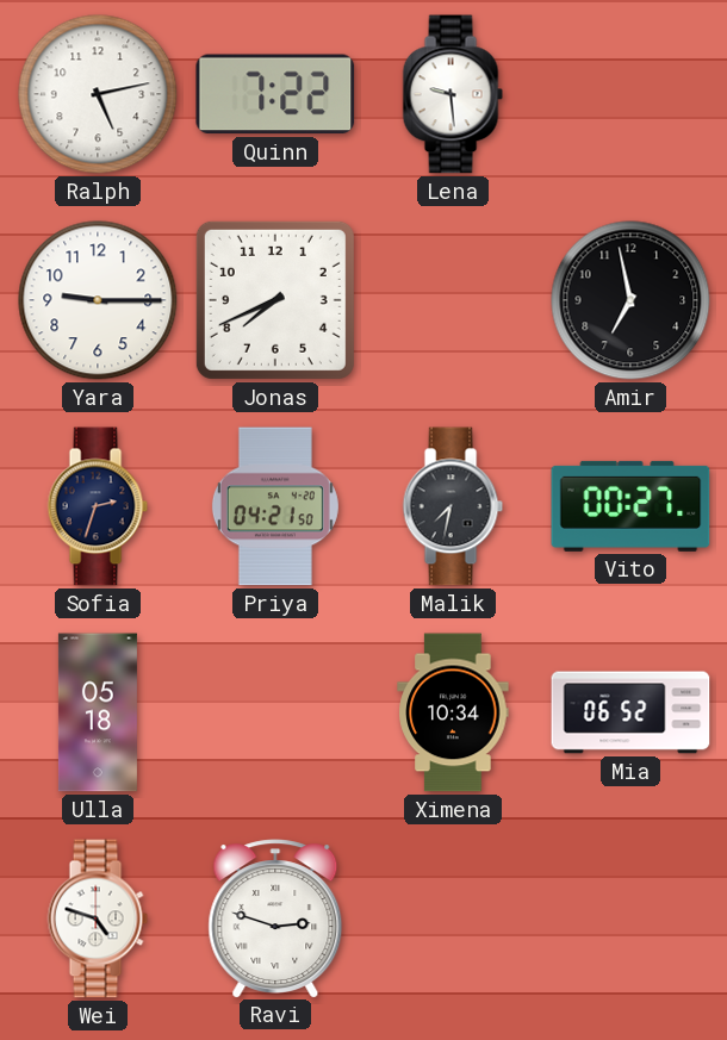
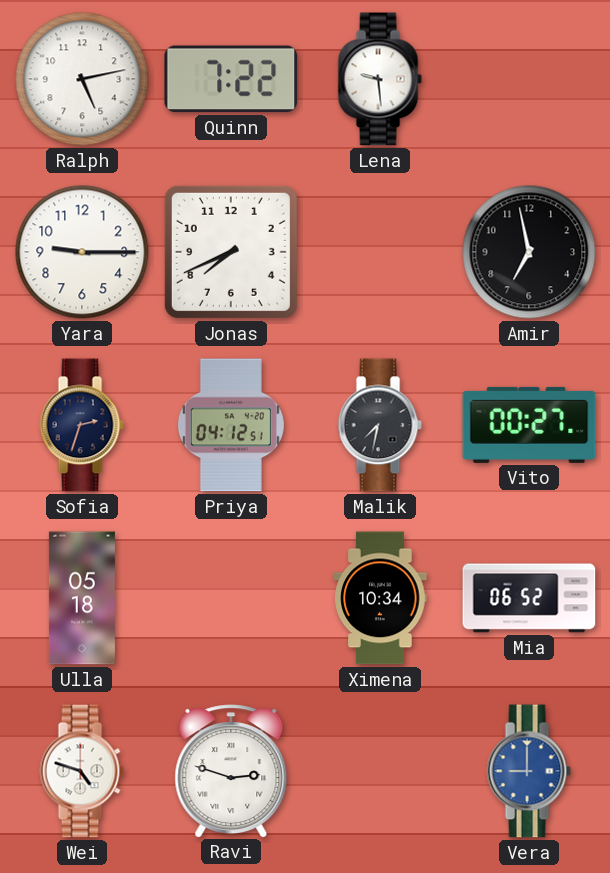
Priya: 04:21 -> 04:12
Vera: none -> 9:00
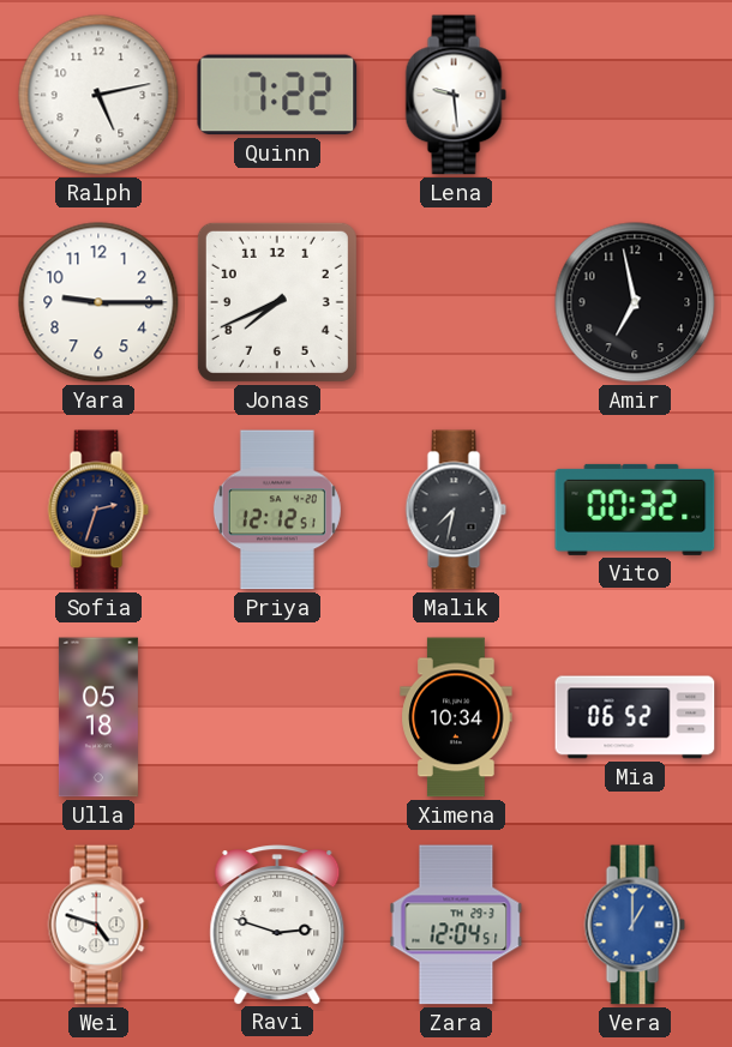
Priya: 04:12 -> 12:12
Vito: 00:27 -> 00:32
Zara: none -> 12:04
Vera: 9:00 -> 1:00
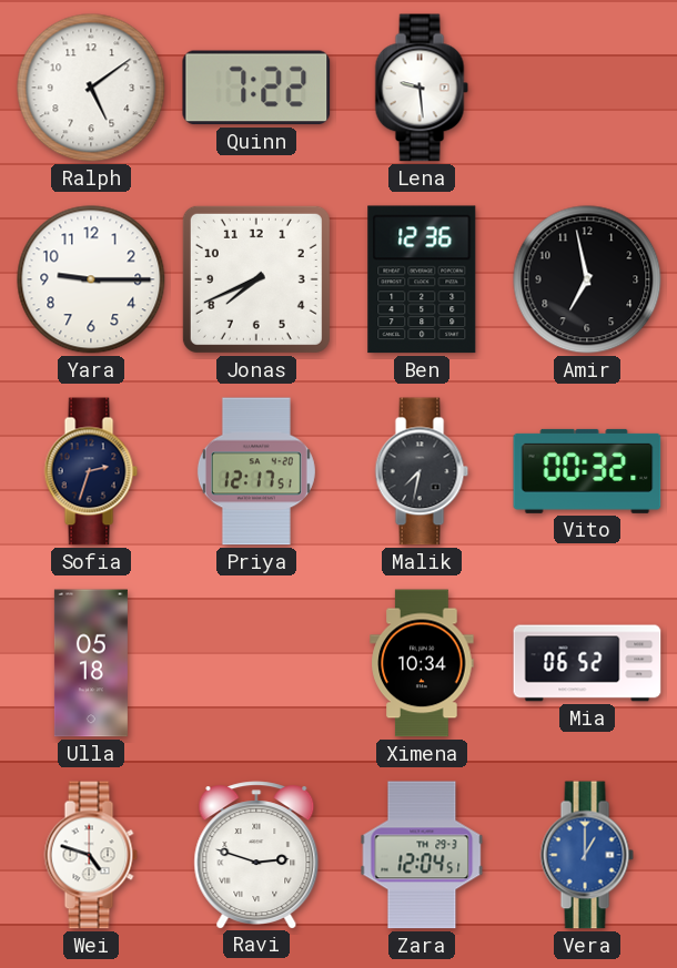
Ralph: 5:13 -> 5:09
Ben: none -> 12:36
Priya: 12:12 -> 12:17
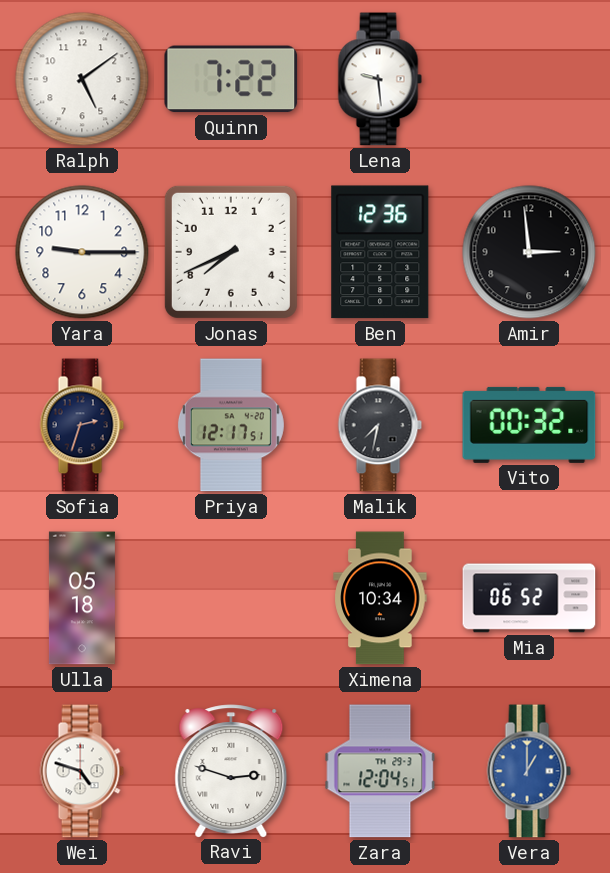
Amir: 6:58 -> 2:59
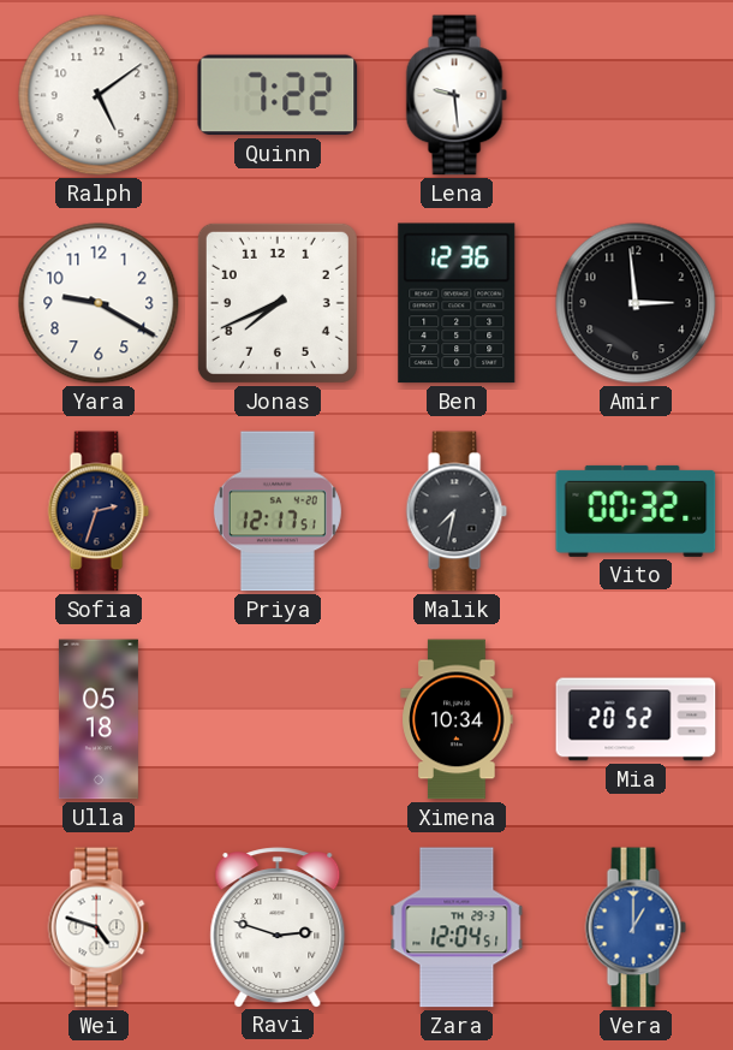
Yara: 9:15 -> 9:20
Mia: 06:52 -> 20:52
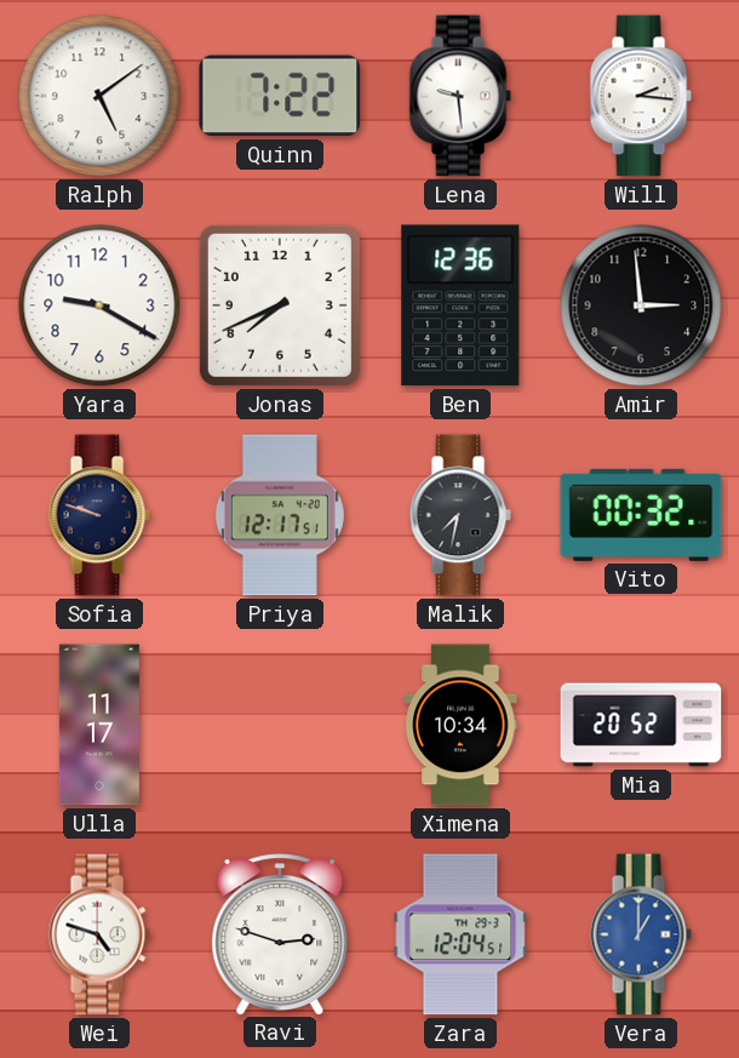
Will: none -> 2:16
Sofia: 2:33 -> 9:48
Ulla: 05:18 -> 11:17
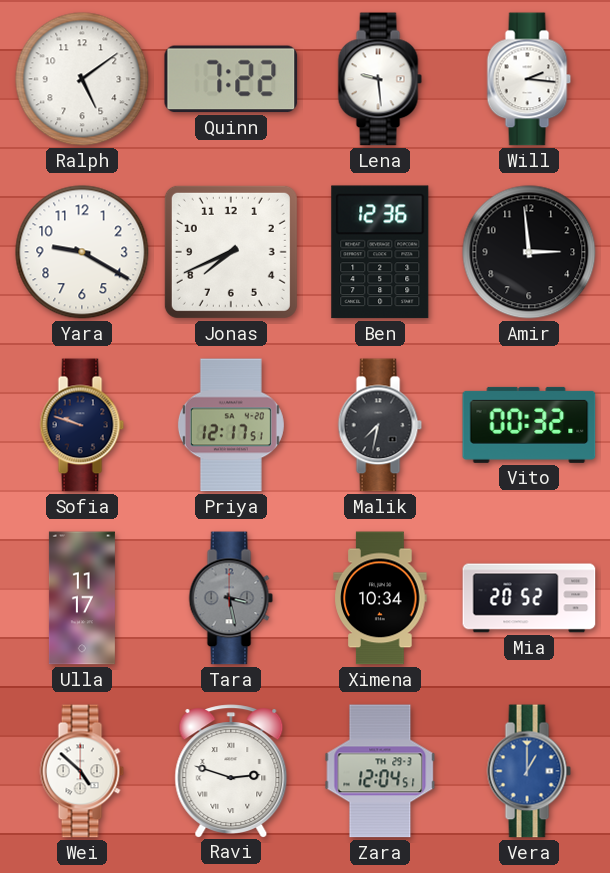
Tara: none -> 3:28
Wei: 4:48 -> 4:52
